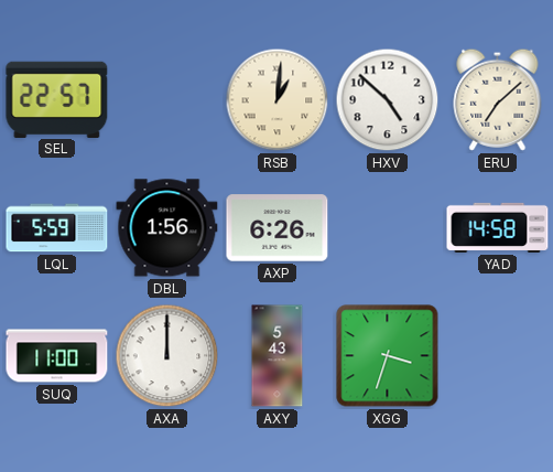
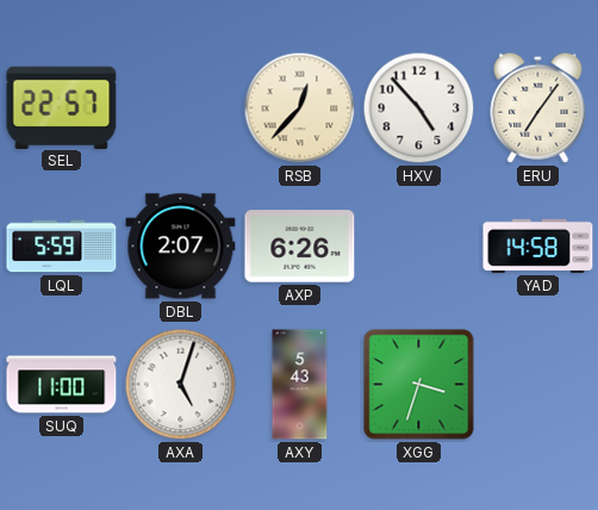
RSB: 1:01 -> 12:37
HXV: 4:52 -> 4:53
ERU: 7:08 -> 7:06
DBL: 1:56 -> 2:07
AXA: 12:00 -> 5:03
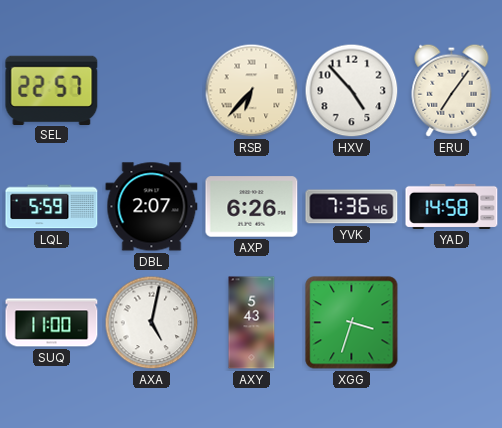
RSB: 12:37 -> 6:37
YVK: none -> 7:36
AXA: 5:03 -> 5:02
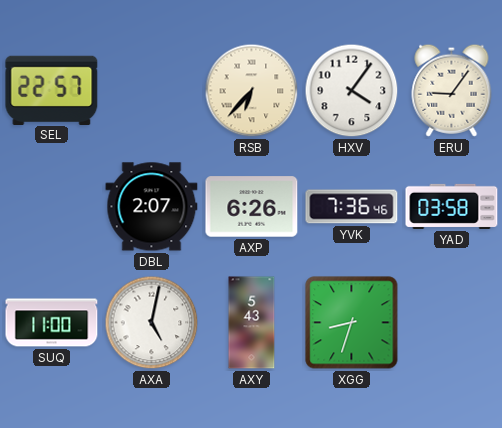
HXV: 4:53 -> 4:06
ERU: 7:06 -> 9:06
LQL: 5:59 -> none
YAD: 14:58 -> 03:58
XGG: 3:33 -> 8:33
